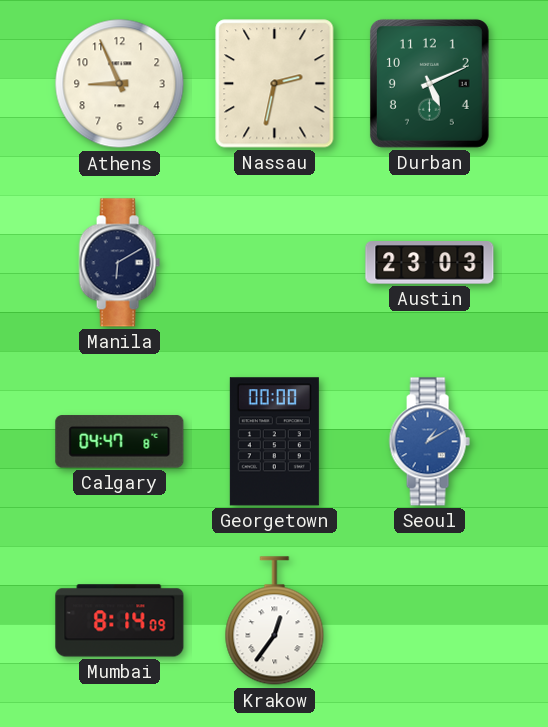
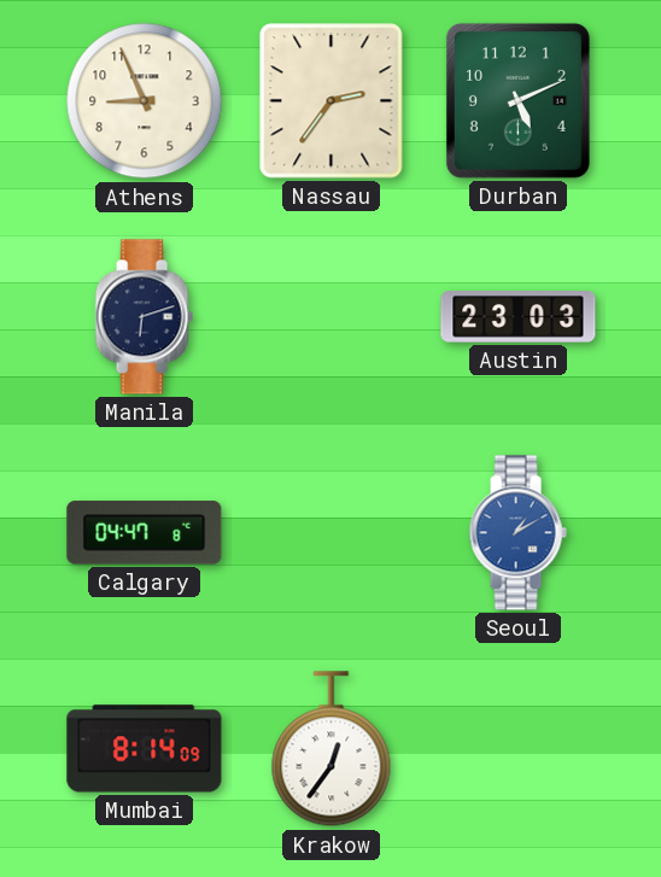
Nassau: 2:32 -> 2:36
Manila: 6:10 -> 6:12
Georgetown: 00:00 -> none
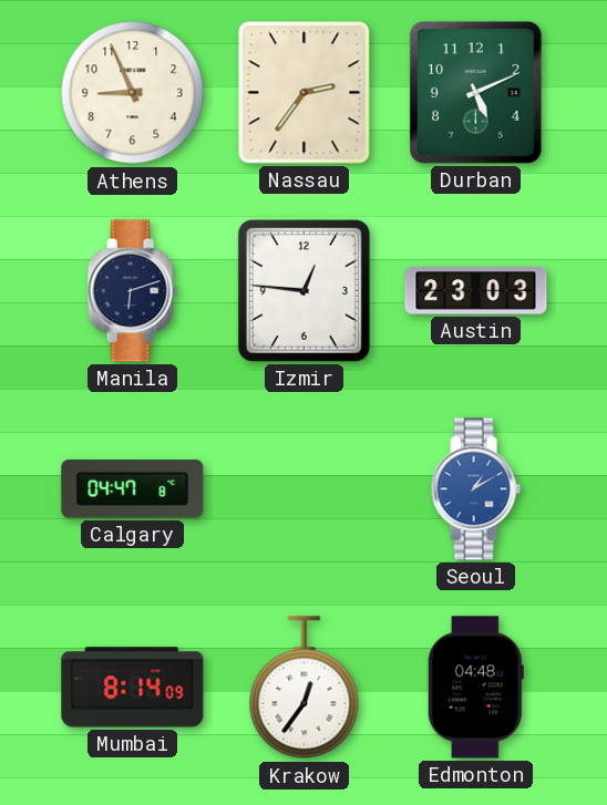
Izmir: none -> 12:46
Edmonton: none -> 04:48
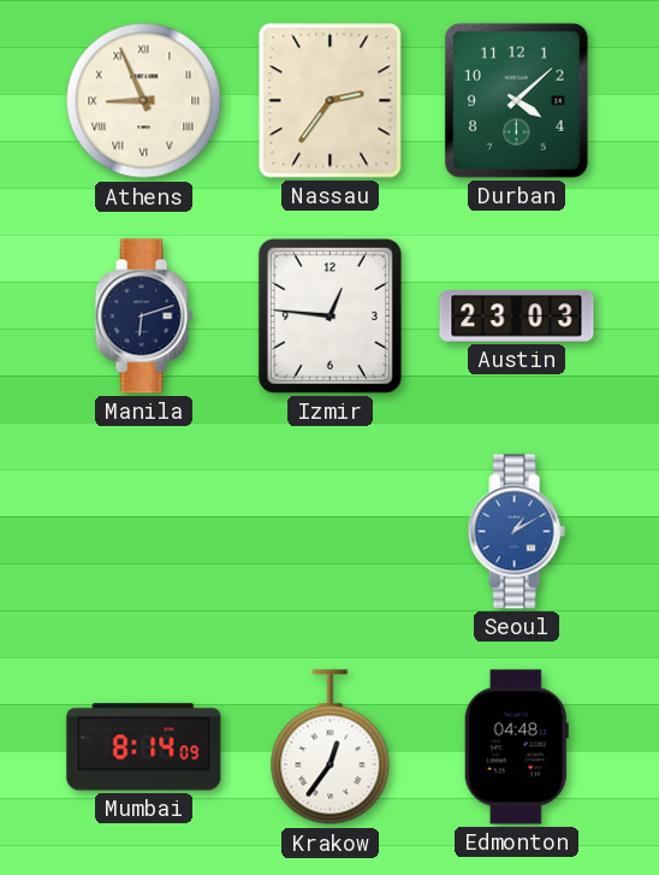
Athens numerals: Arabic -> Roman
Durban: 5:11 -> 4:08
Calgary: 04:47 -> none
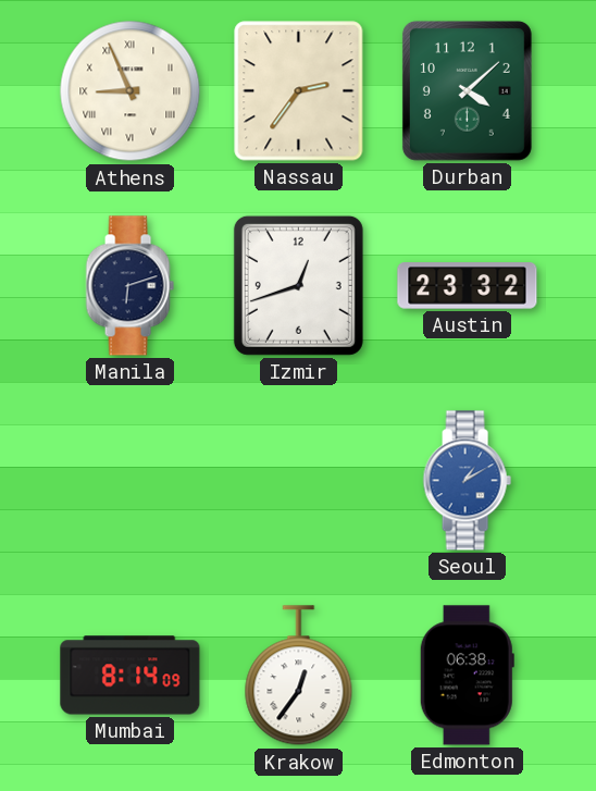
Izmir: 12:46 -> 12:42
Austin: 23:03 -> 23:32
Edmonton: 04:48 -> 06:38
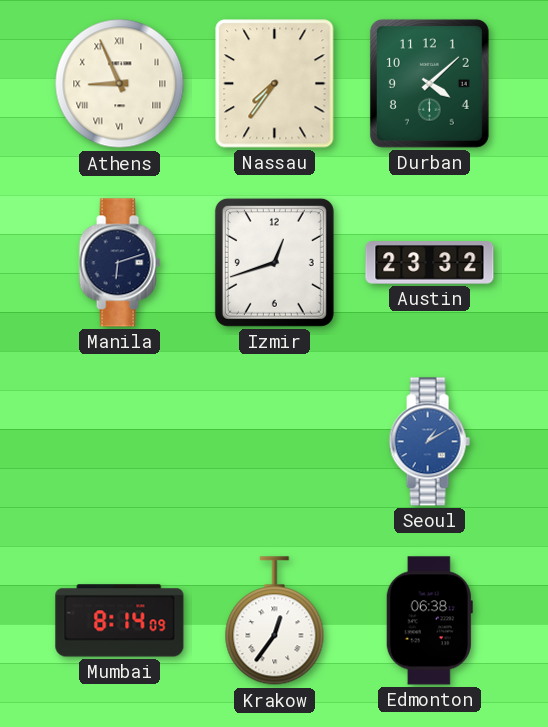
Nassau: 2:36 -> 7:36
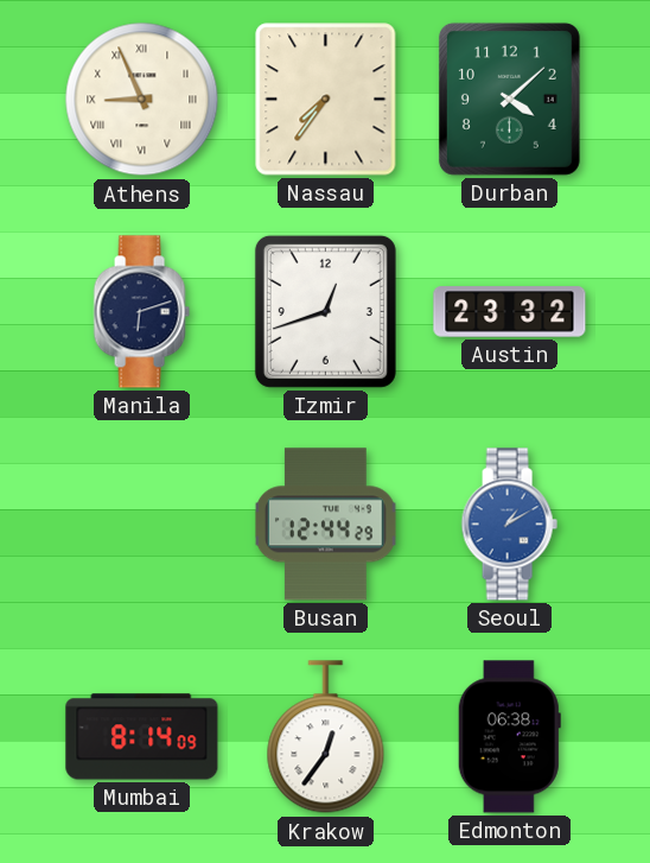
Busan: none -> 12:44
